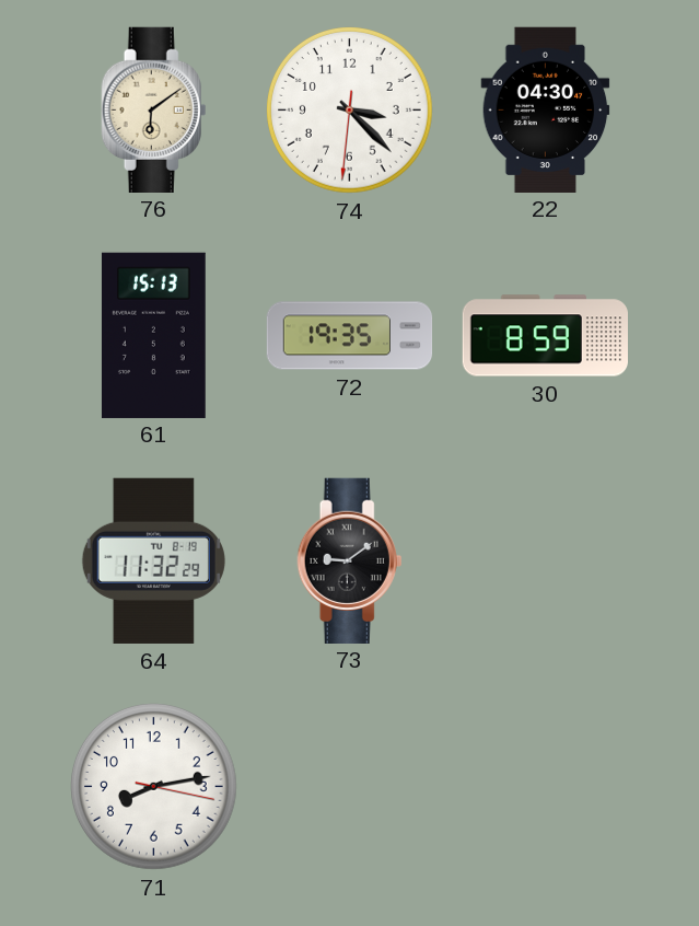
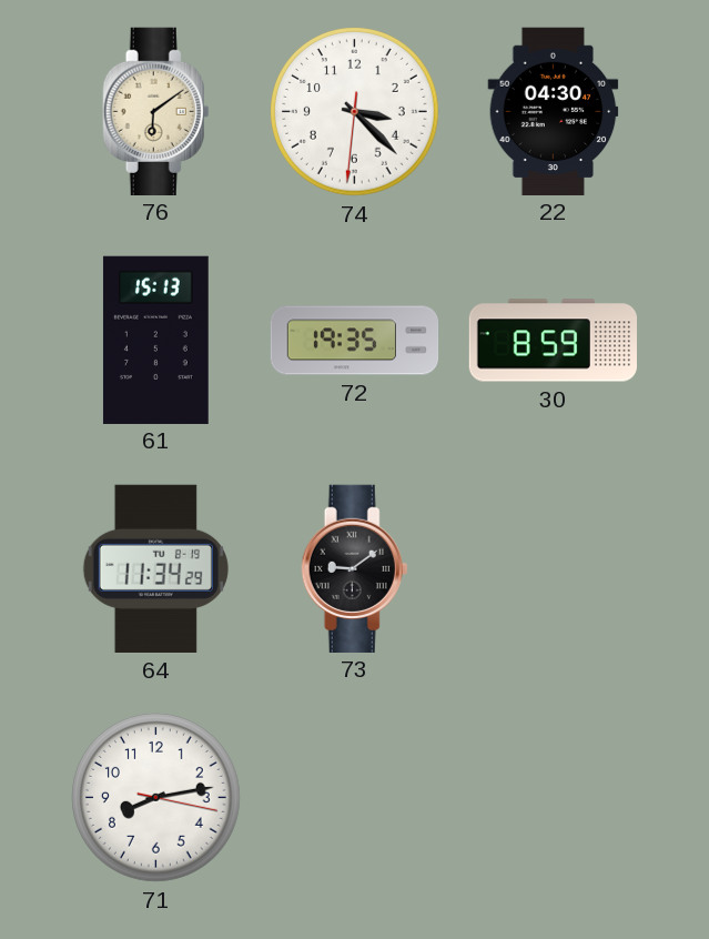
64: 11:32 -> 11:34
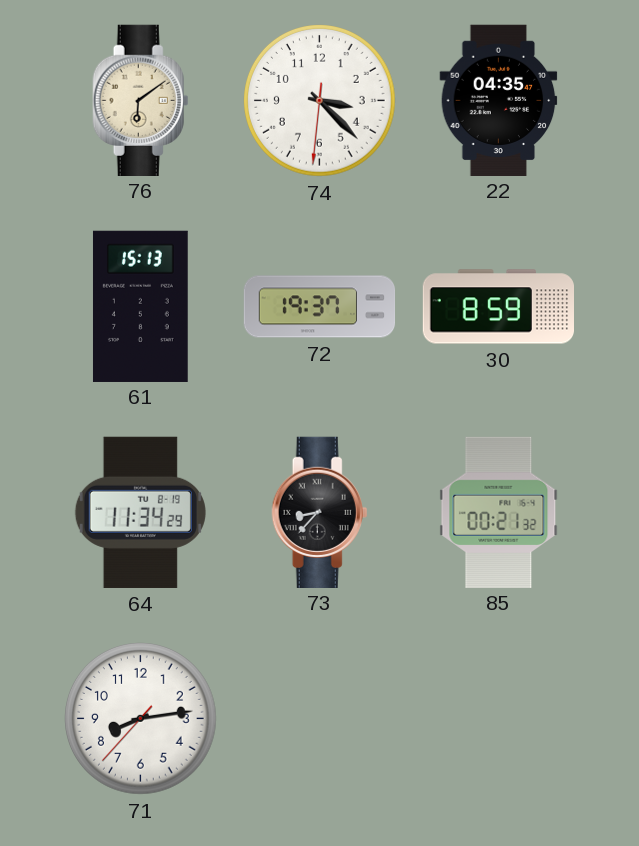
22: 04:30 -> 04:35
72: 19:35 -> 19:37
73: 9:09 -> 8:37
85: none -> 00:21
71: 8:13:17 -> 8:13:37
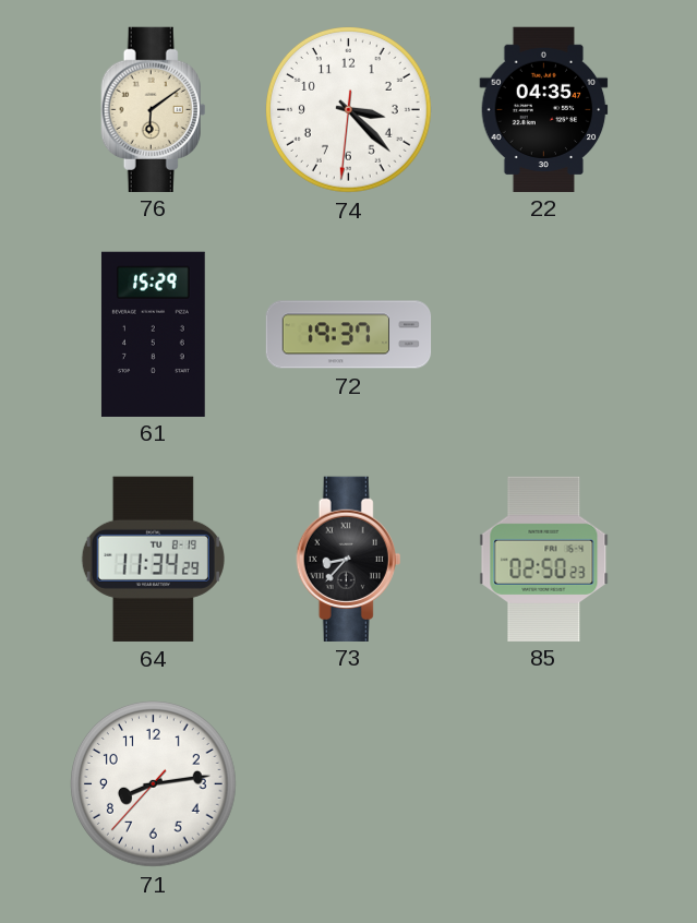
61: 15:13 -> 15:29
30: 8:59 -> none
85: 00:21 -> 02:50
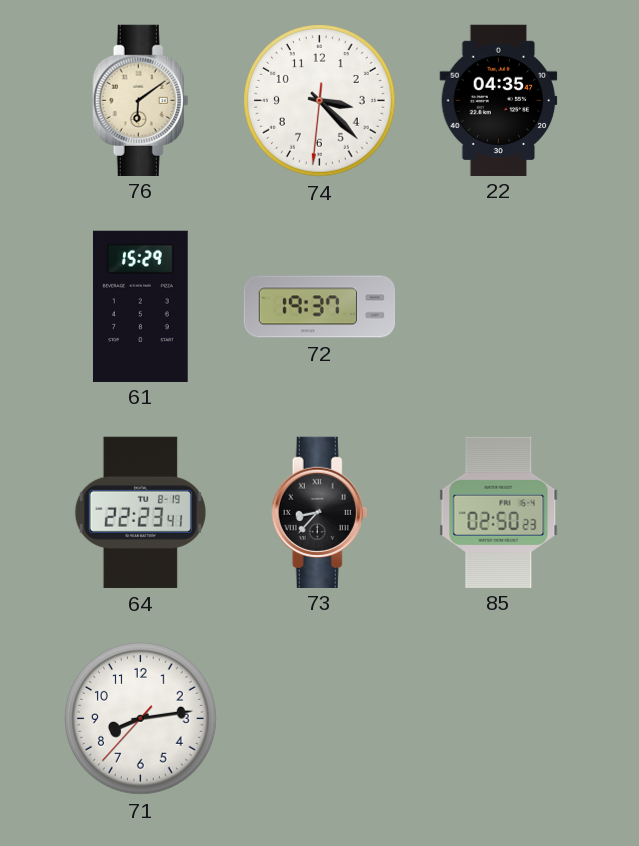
64: 11:34 -> 22:23
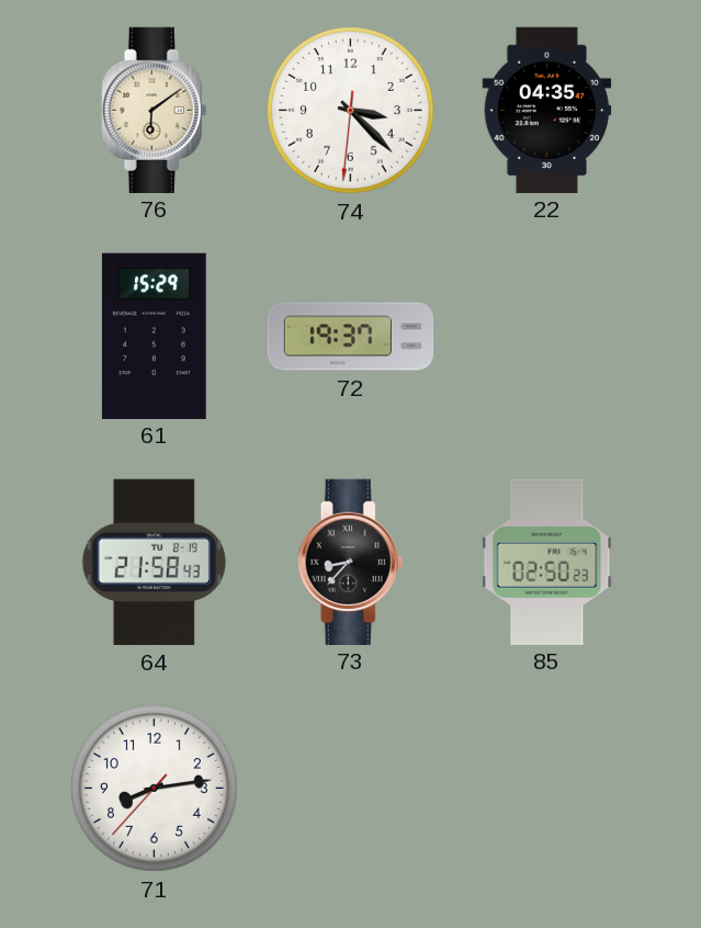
64: 22:23 -> 21:58
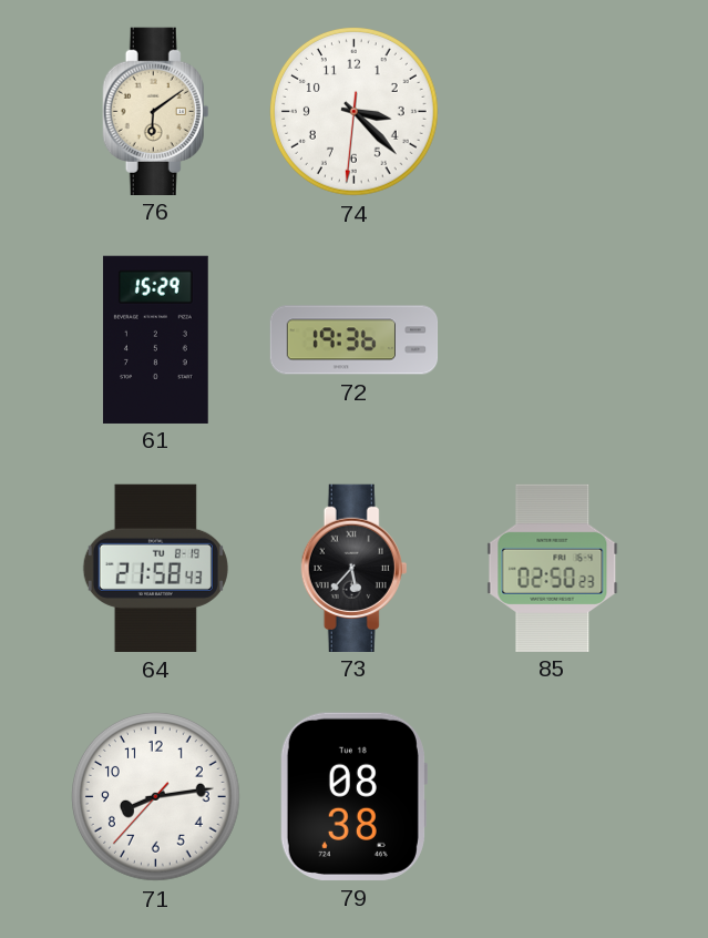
22: 04:35 -> none
72: 19:37 -> 19:36
73: 8:37 -> 5:37
79: none -> 08:38
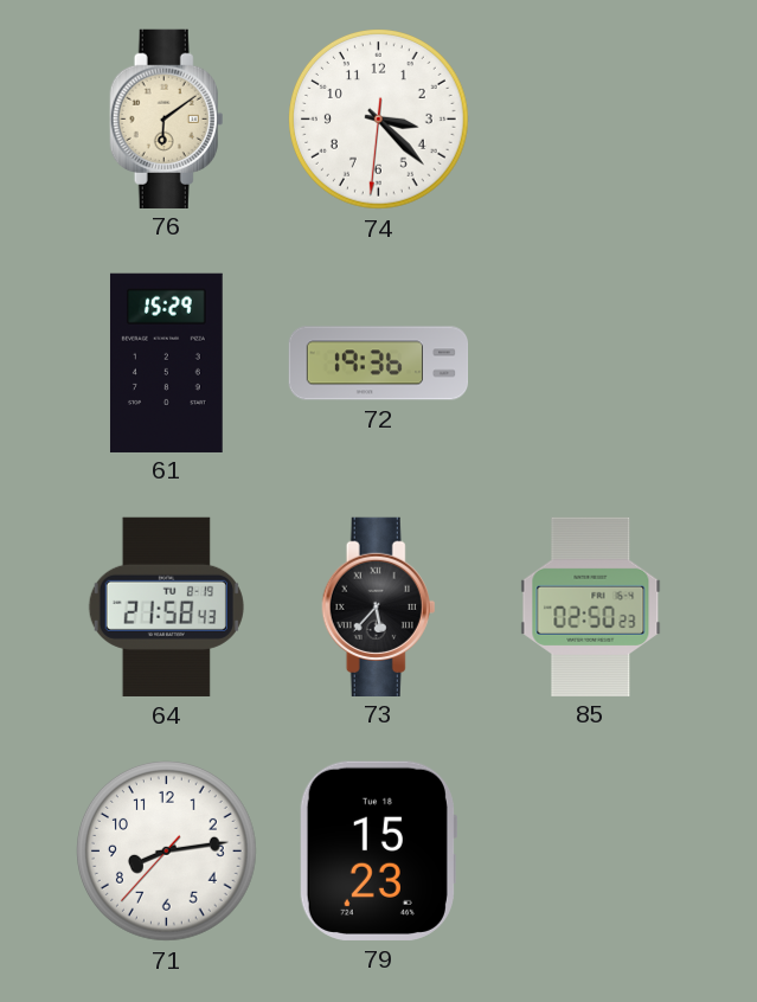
79: 08:38 -> 15:23
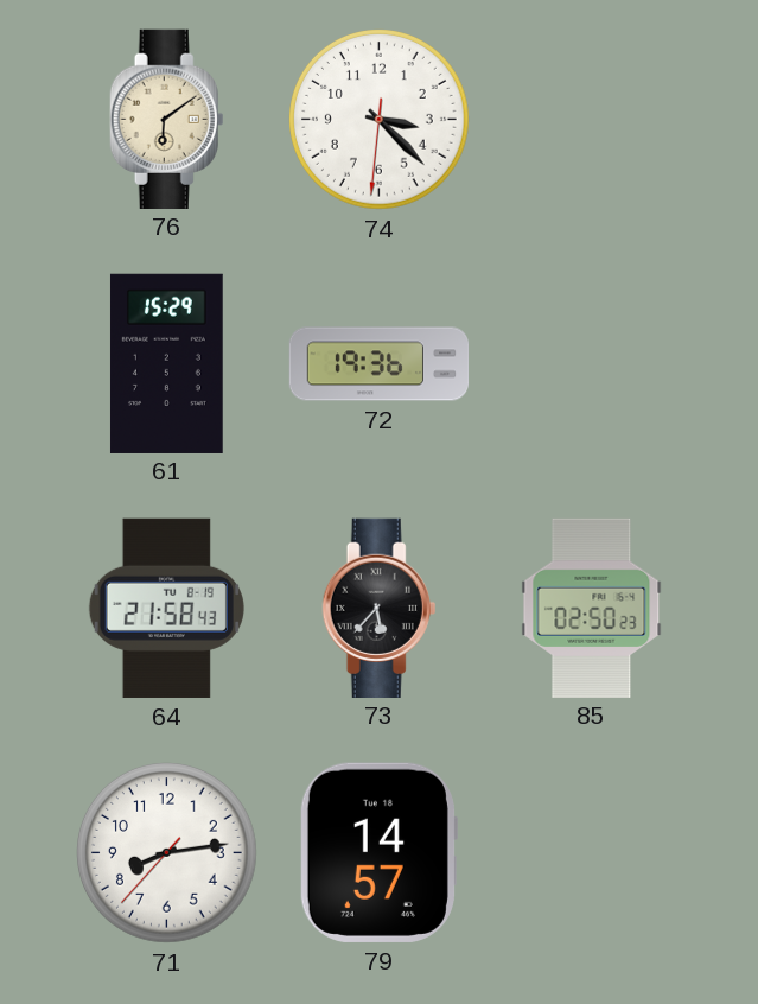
79: 15:23 -> 14:57
